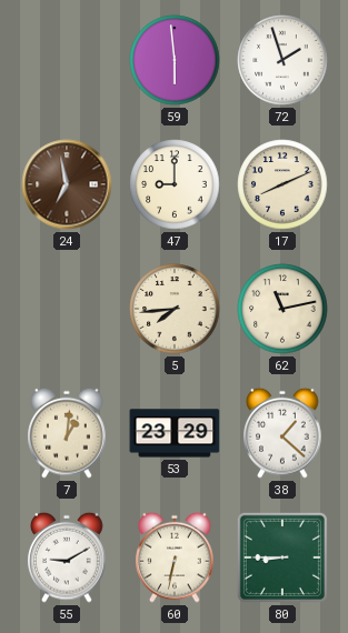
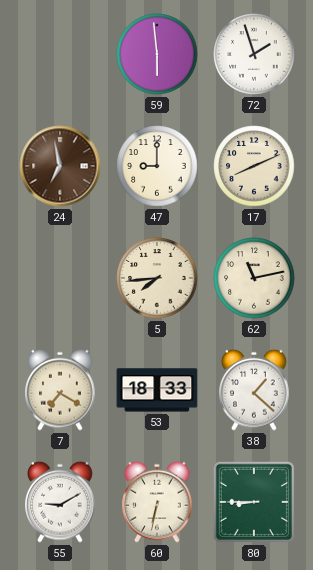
7: 1:01 -> 7:20
53: 23:29 -> 18:33
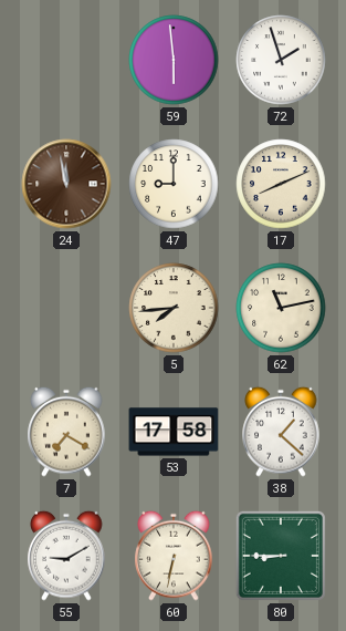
24: 6:58 -> 11:58
53: 18:33 -> 17:58
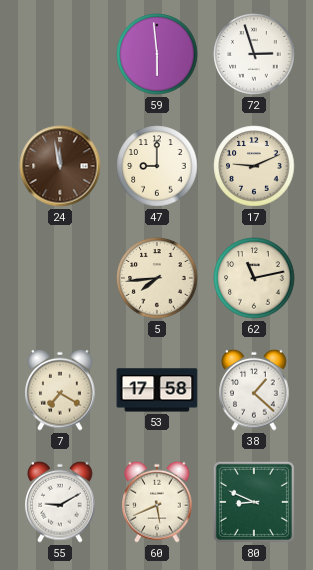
72: 1:57 -> 2:57
17: 8:11 -> 9:11
60: 6:32 -> 5:41
80: 8:45 -> 8:49
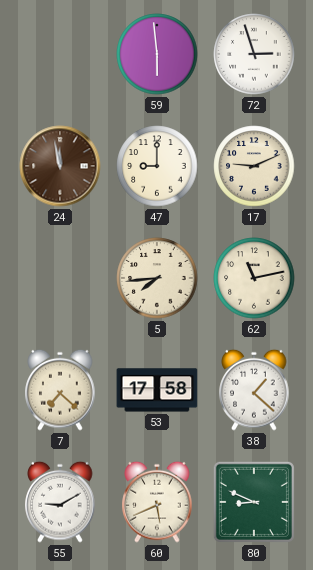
7: 7:20 -> 7:22
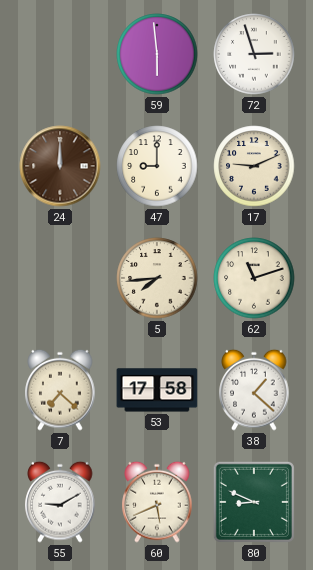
24: 11:58 -> 12:00
62: 11:13 -> 11:12
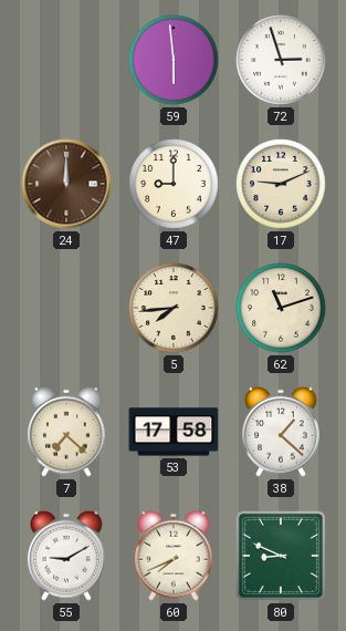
60: 5:41 -> 7:41
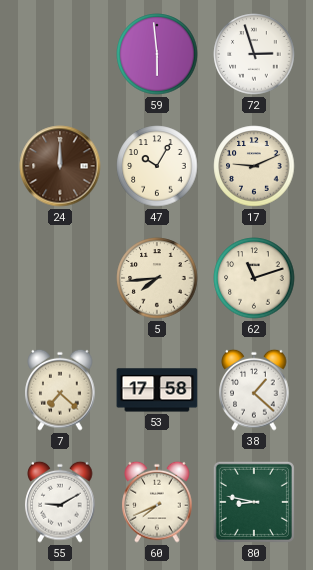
47: 9:00 -> 10:05
80: 8:49 -> 8:47
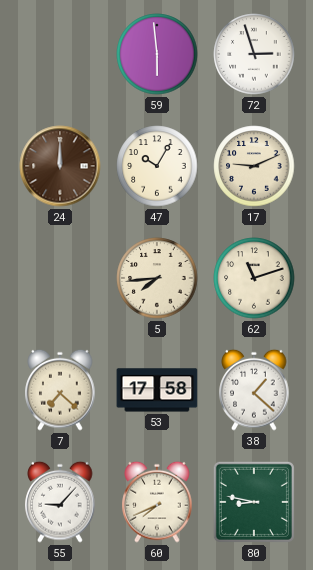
55: 9:10 -> 9:07
